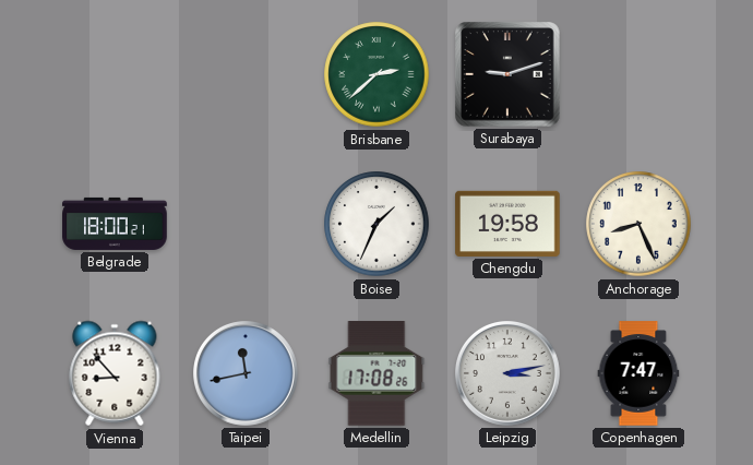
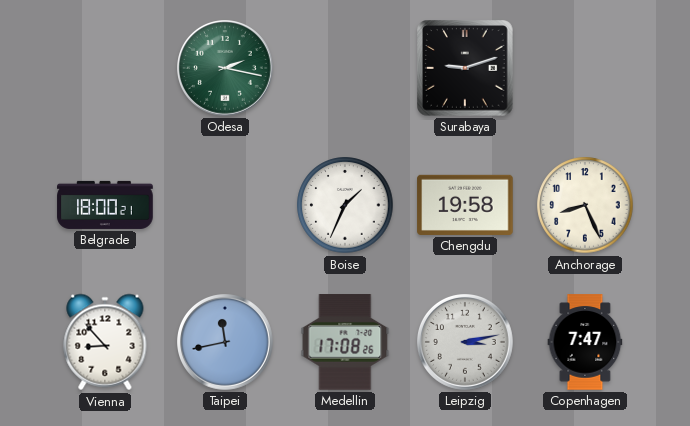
Odesa: none -> 2:17
Brisbane: 2:38 -> none
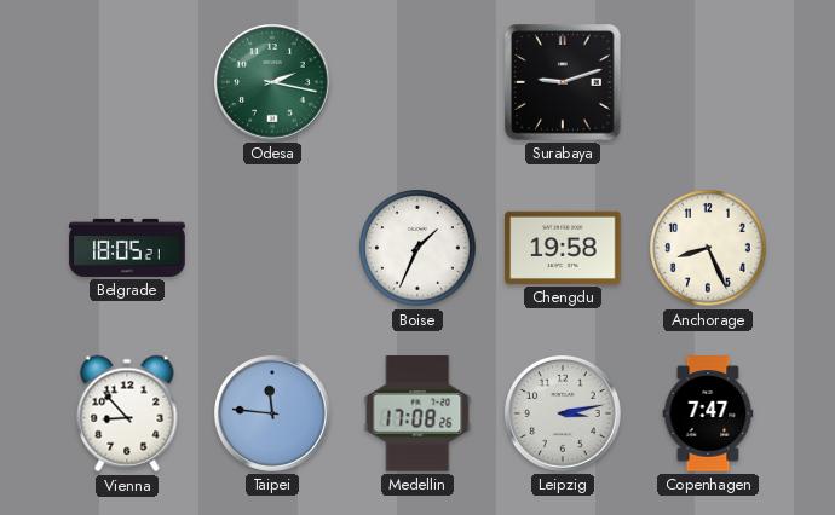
Belgrade: 18:00 -> 18:05
Taipei: 11:43 -> 11:46
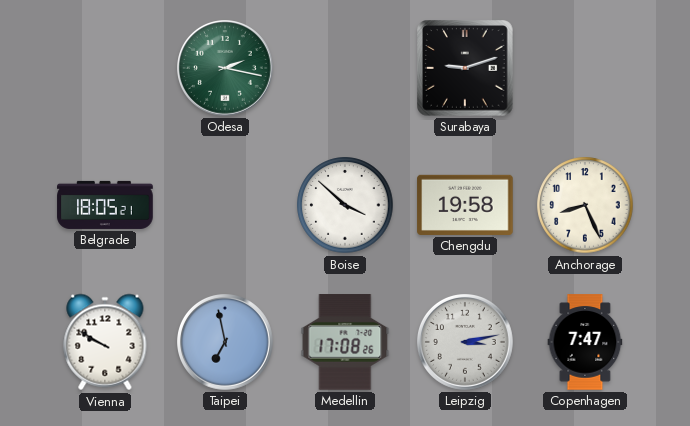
Boise: 1:34 -> 3:52
Vienna: 8:53 -> 9:50
Taipei: 11:46 -> 6:58
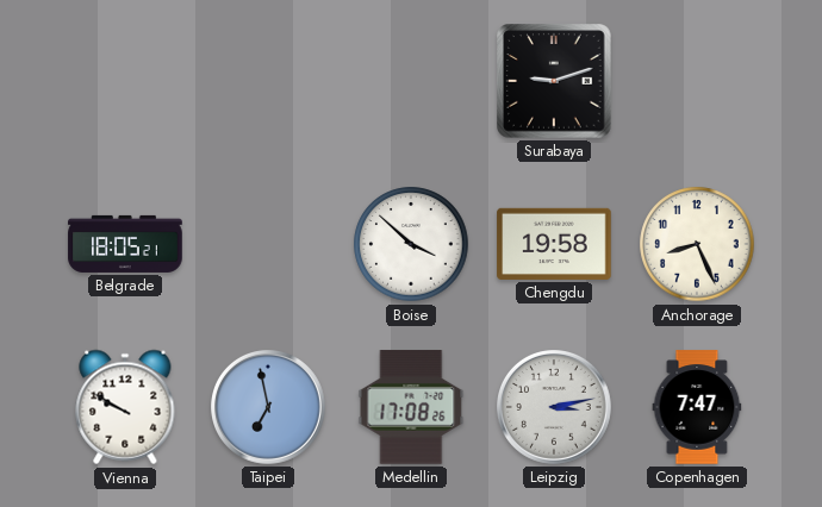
Odesa: 2:17 -> none
